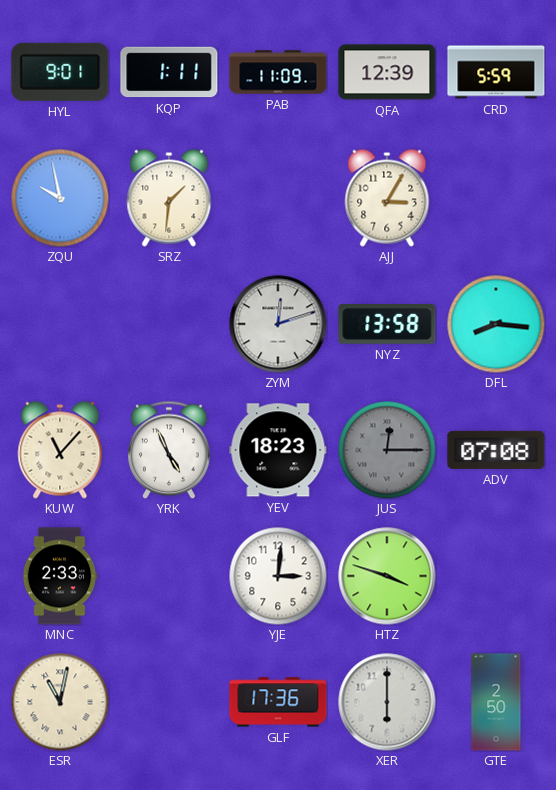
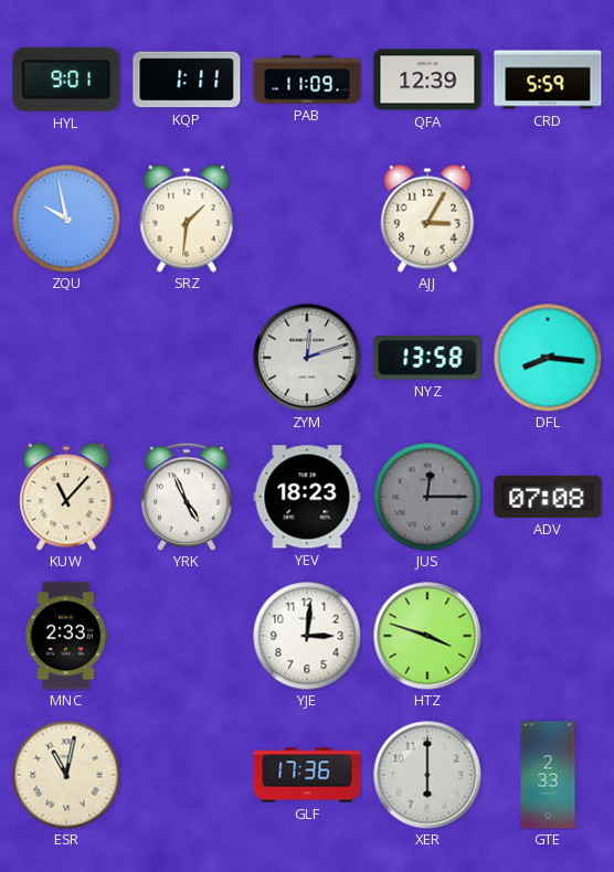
GTE: 2:50 -> 2:33
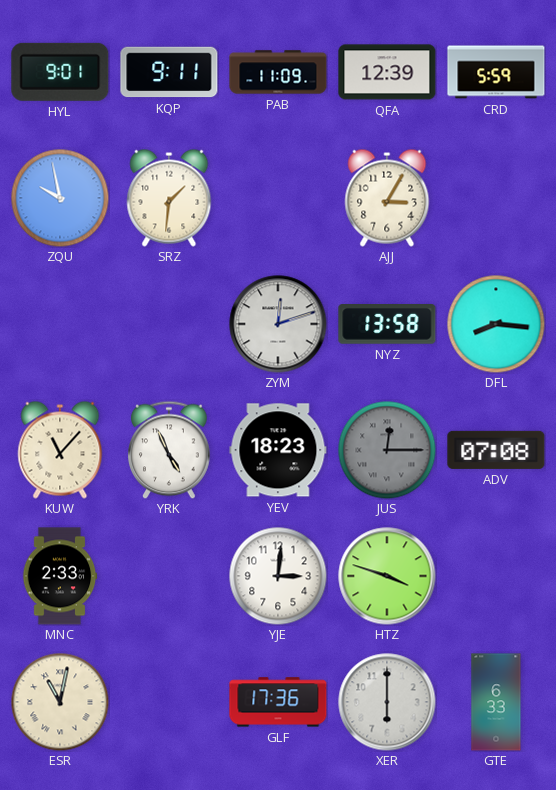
KQP: 1:11 -> 9:11
GTE: 2:33 -> 6:33
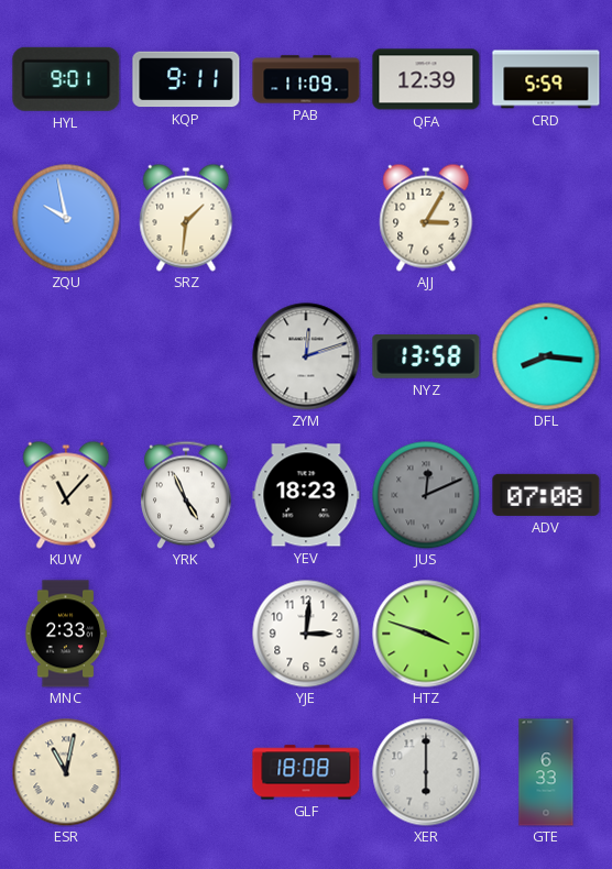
JUS: 12:15 -> 12:11
GLF: 17:36 -> 18:08
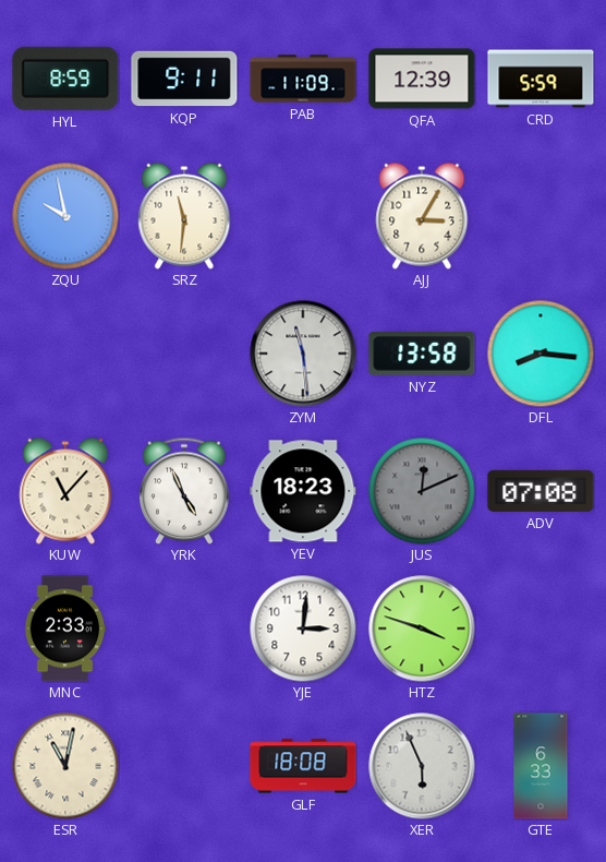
HYL: 9:01 -> 8:59
SRZ: 1:31 -> 11:31
ZYM: 12:12 -> 11:29
XER: 6:00 -> 5:56
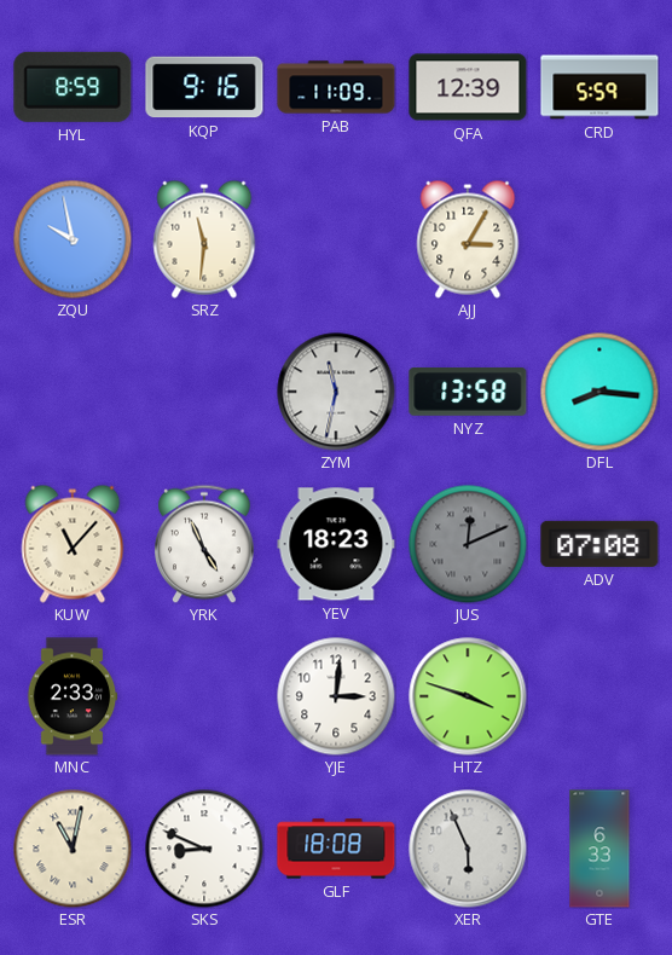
KQP: 9:11 -> 9:16
ZYM: 11:29 -> 11:32
SKS: none -> 8:49
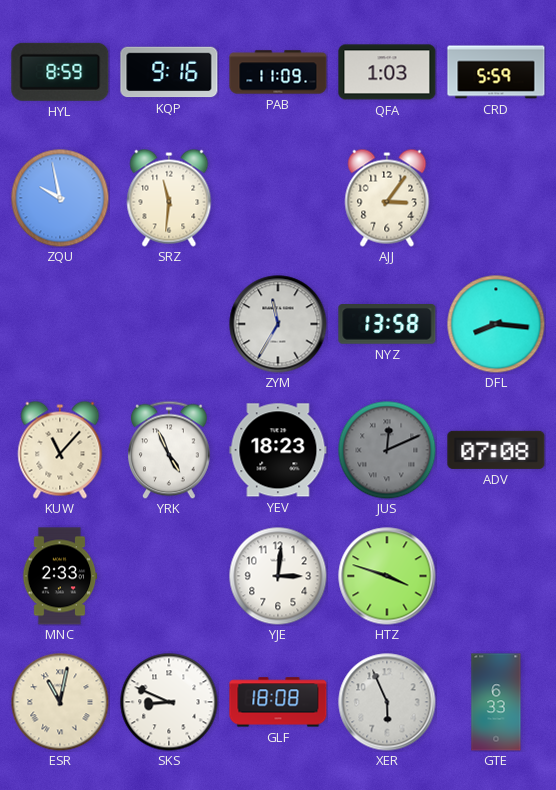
QFA: 12:39 -> 1:03
AJJ: 3:05 -> 3:06
ZYM: 11:32 -> 11:35
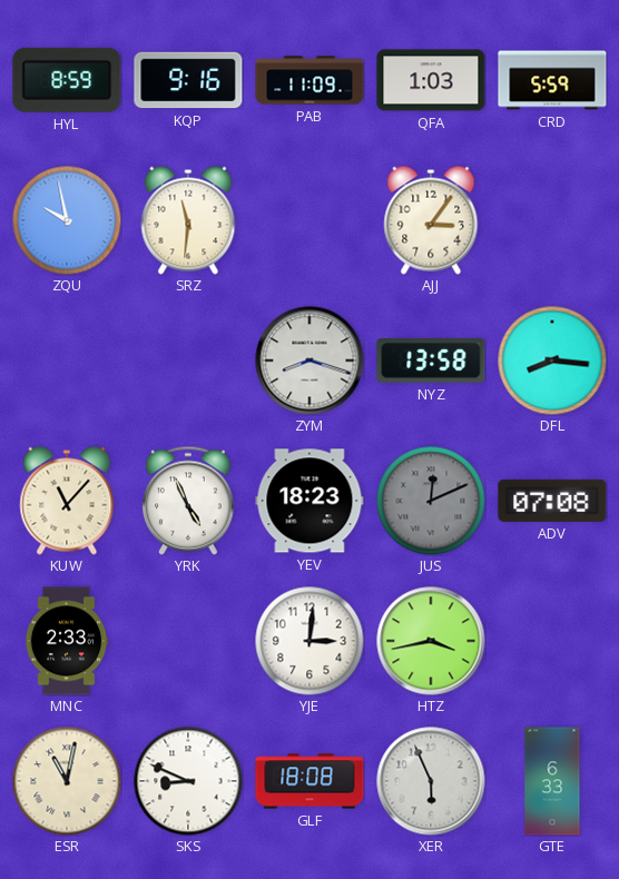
ZYM: 11:35 -> 8:18
HTZ: 3:48 -> 3:43
